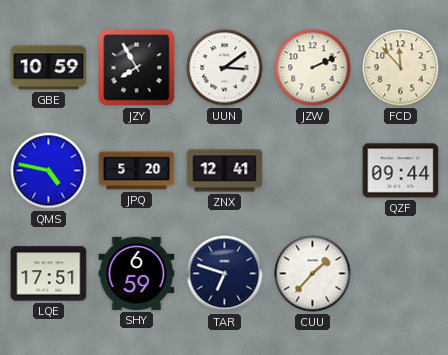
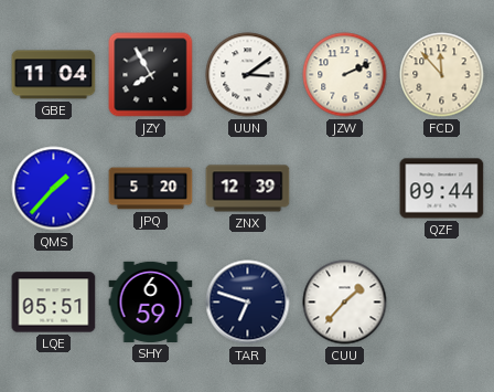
GBE: 10:59 -> 11:04
QMS: 4:47 -> 1:37
ZNX: 12:41 -> 12:39
LQE: 17:51 -> 05:51
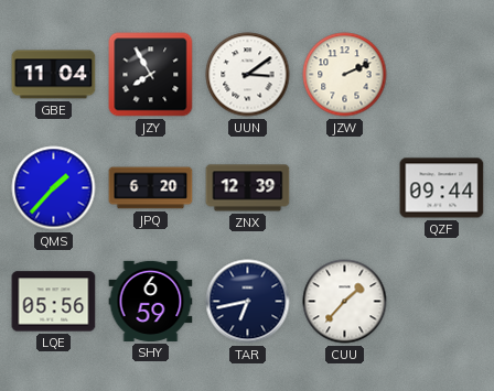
FCD: 11:53 -> none
JPQ: 5:20 -> 6:20
LQE: 05:51 -> 05:56
TAR: 6:48 -> 6:43
